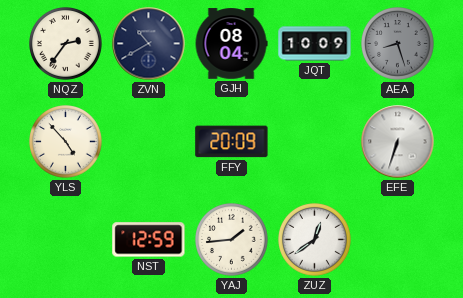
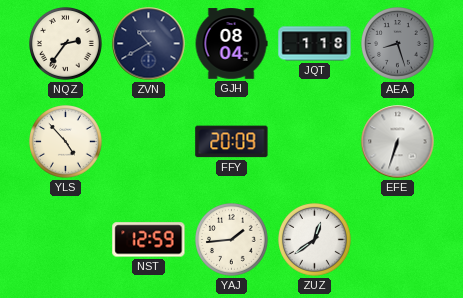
JQT: 10:09 -> 1:18
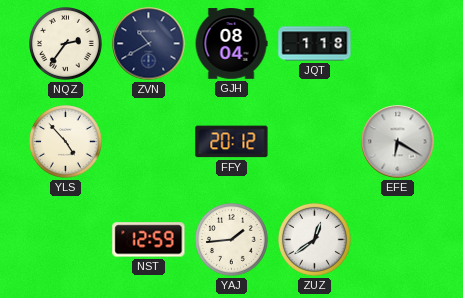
AEA: 8:27 -> none
FFY: 20:09 -> 20:12
EFE: 6:33 -> 6:20
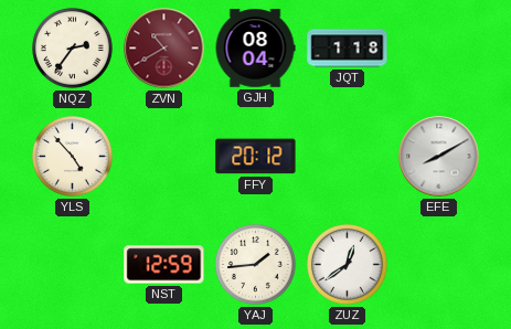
ZVN dial: navy -> burgundy
EFE: 6:20 -> 8:10
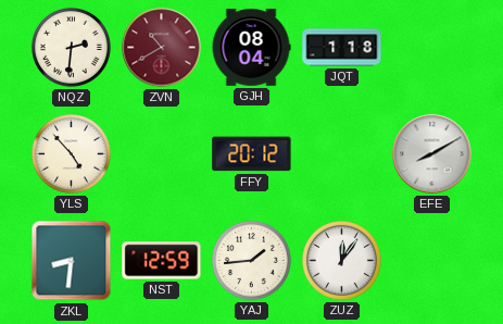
NQZ: 2:36 -> 2:31
ZKL: none -> 8:31
ZUZ: 12:39 -> 12:06
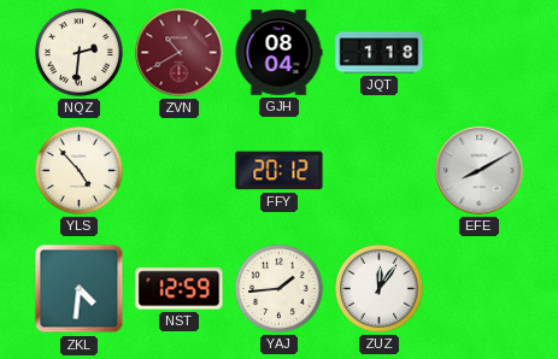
ZKL: 8:31 -> 4:31
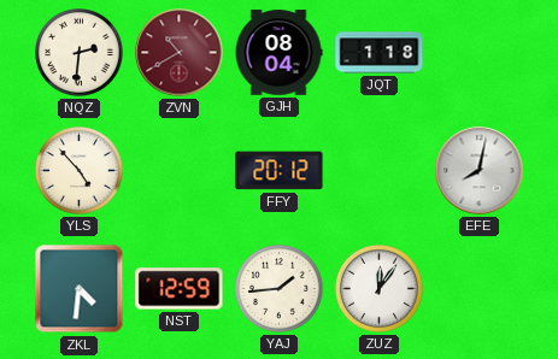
EFE: 8:10 -> 8:02
